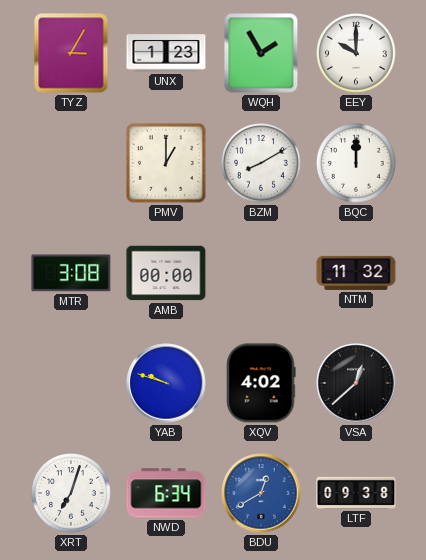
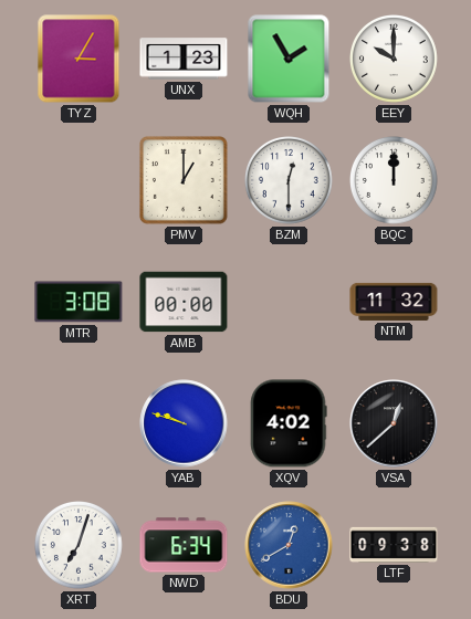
BZM: 8:10 -> 12:30
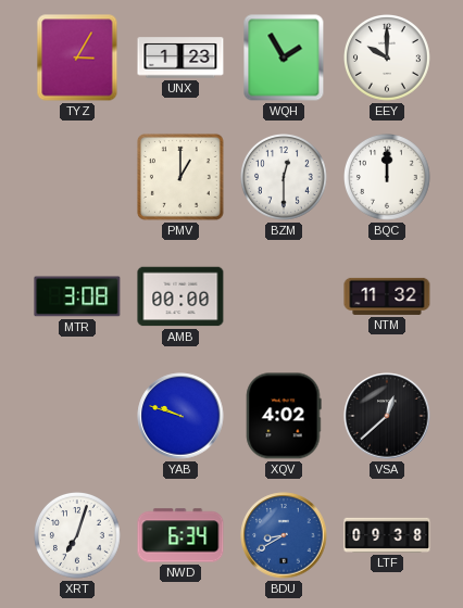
BDU: 12:40 -> 8:40
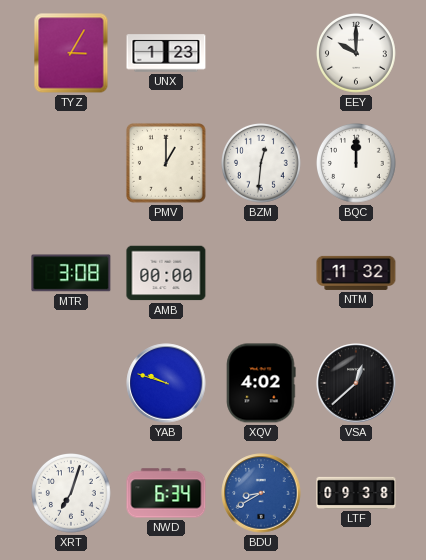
WQH: 1:55 -> none
BZM: 12:30 -> 12:31
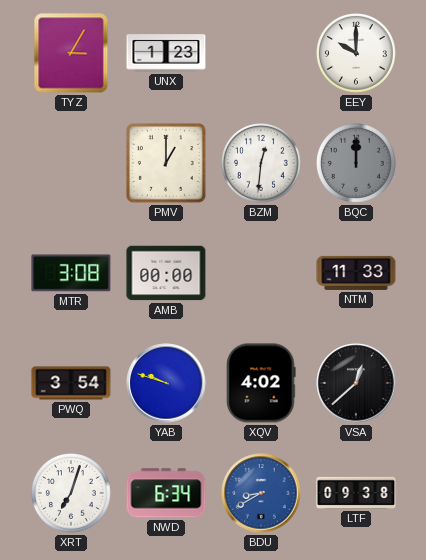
BQC dial: white -> grey
NTM: 11:32 -> 11:33
PWQ: none -> 3:54
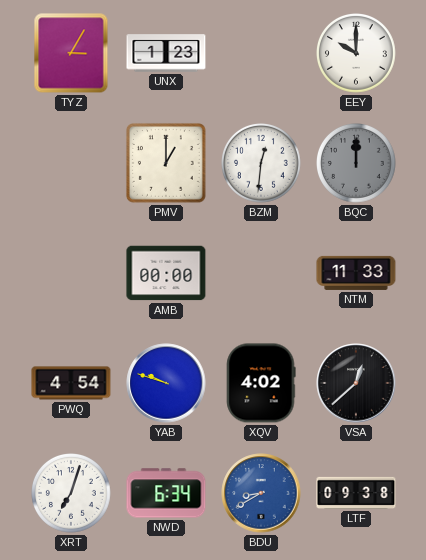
MTR: 3:08 -> none
PWQ: 3:54 -> 4:54
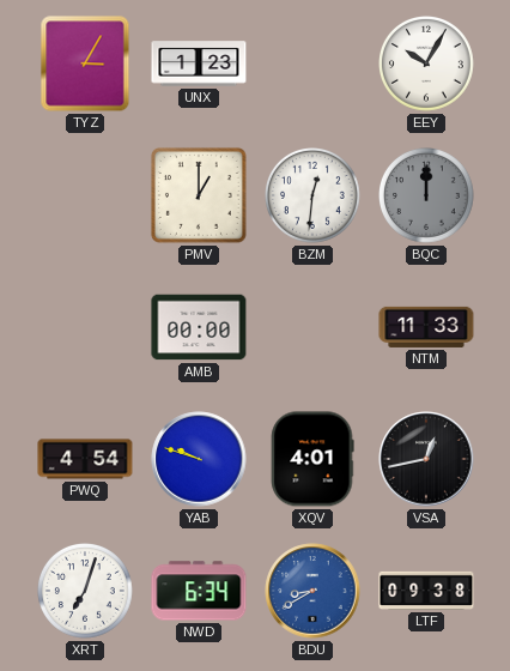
EEY: 10:00 -> 10:05
XQV: 4:02 -> 4:01
VSA: 12:38 -> 12:43
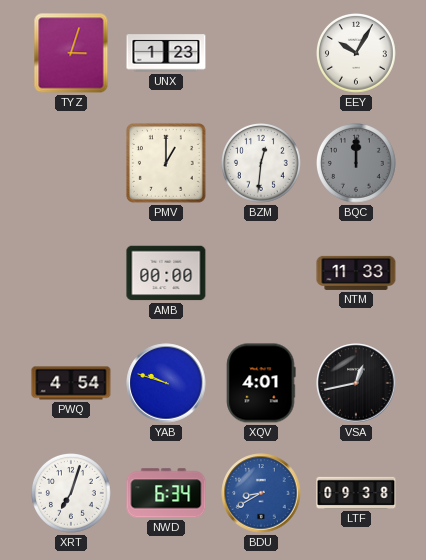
TYZ: 3:05 -> 3:03
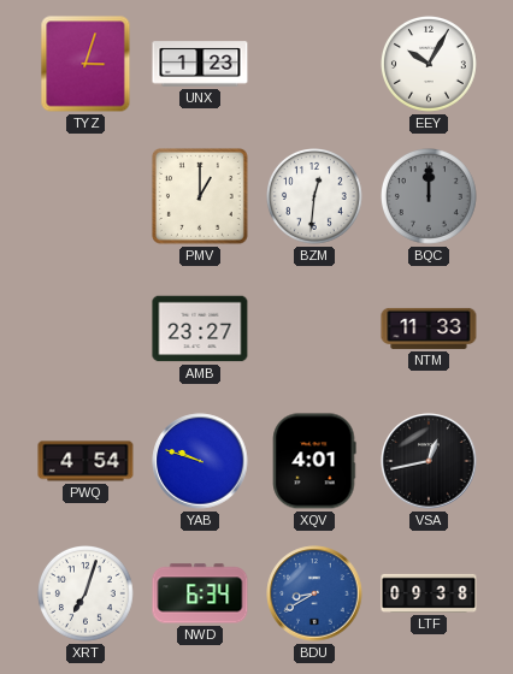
AMB: 00:00 -> 23:27
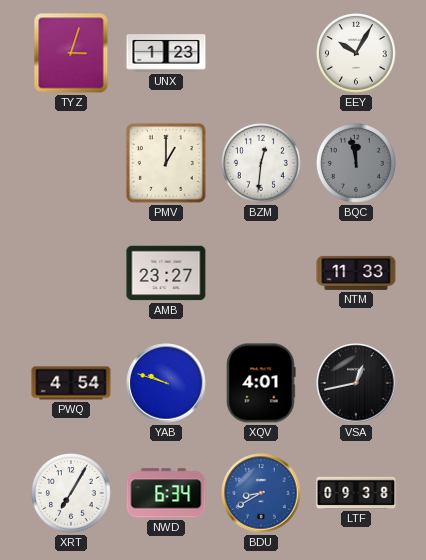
BQC: 12:00 -> 11:58
XRT: 7:03 -> 7:05
